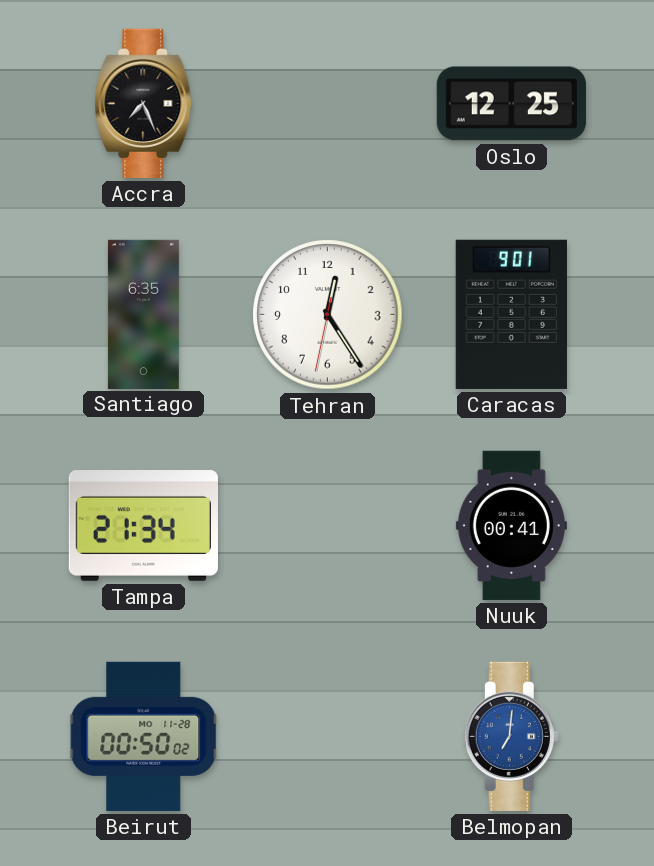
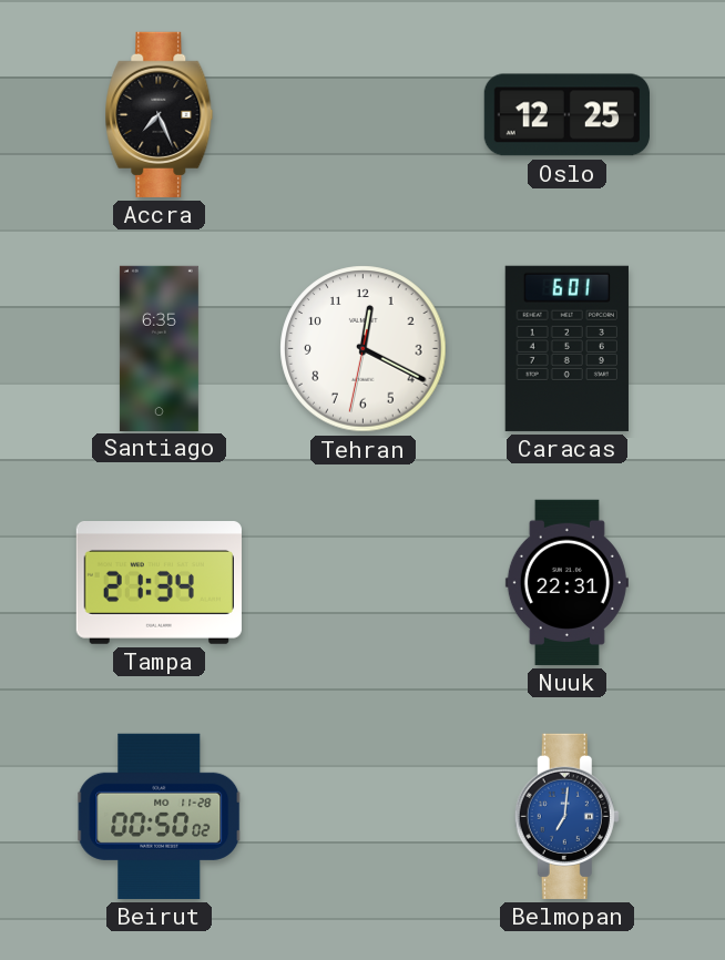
Tehran: 12:24 -> 12:19
Caracas: 9:01 -> 6:01
Nuuk: 00:41 -> 22:31
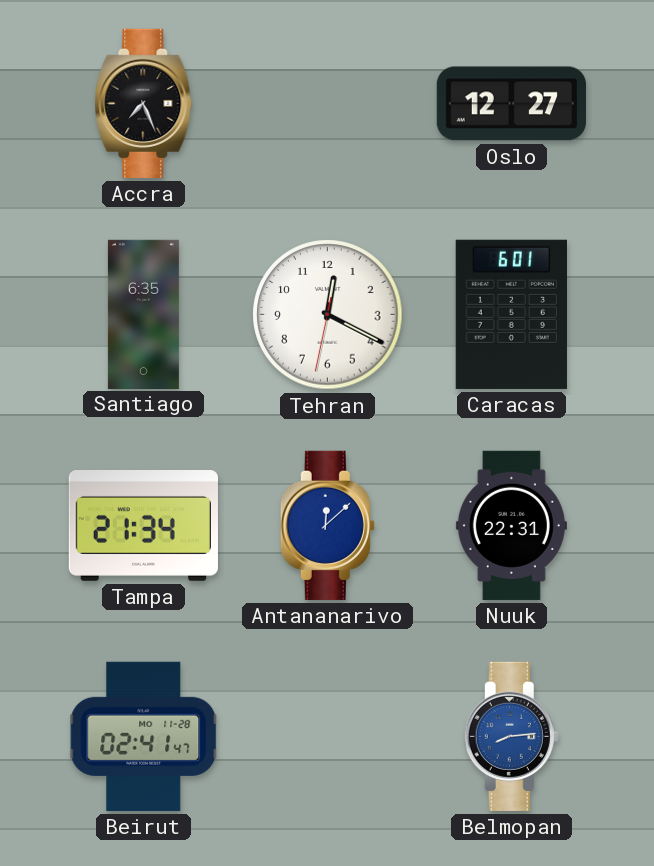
Oslo: 12:25 -> 12:27
Antananarivo: none -> 12:08
Beirut: 00:50 -> 02:41
Belmopan: 7:01 -> 8:14
